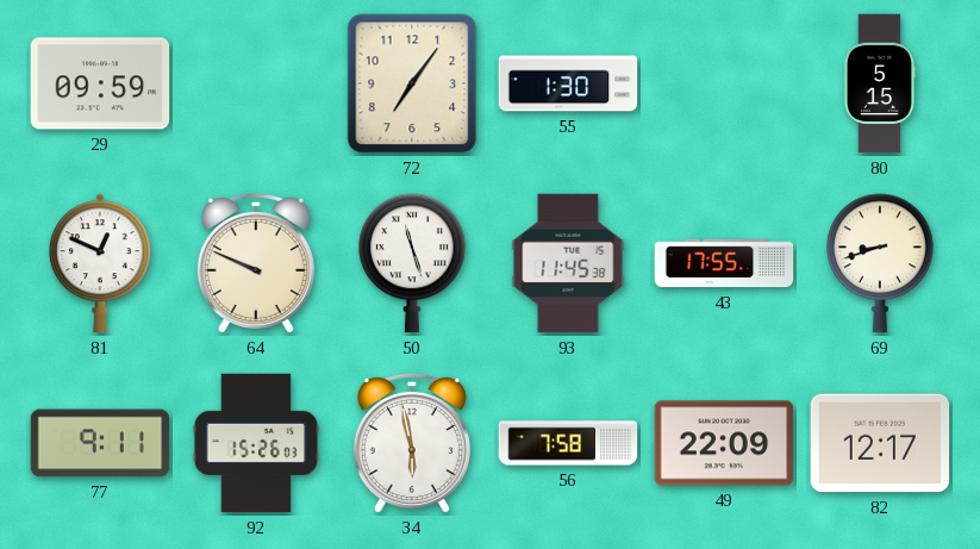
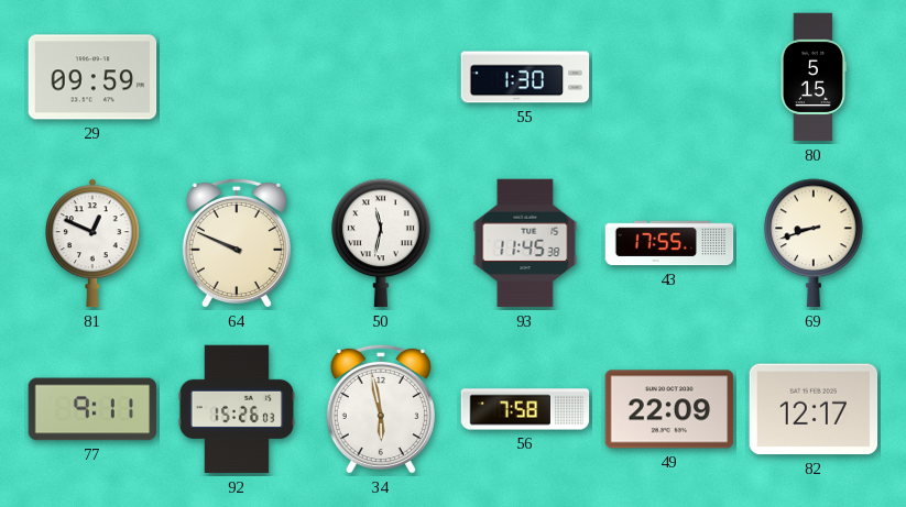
72: 7:06 -> none
50: 11:27 -> 11:32
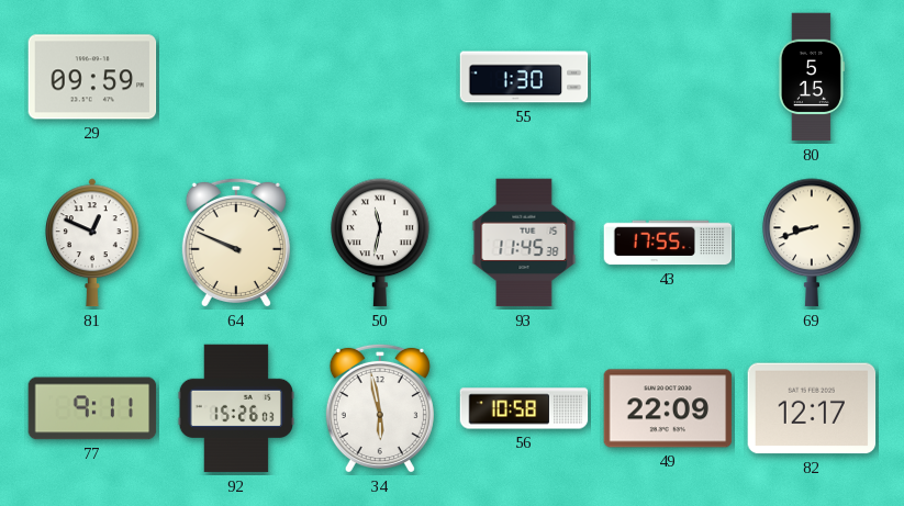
56: 7:58 -> 10:58
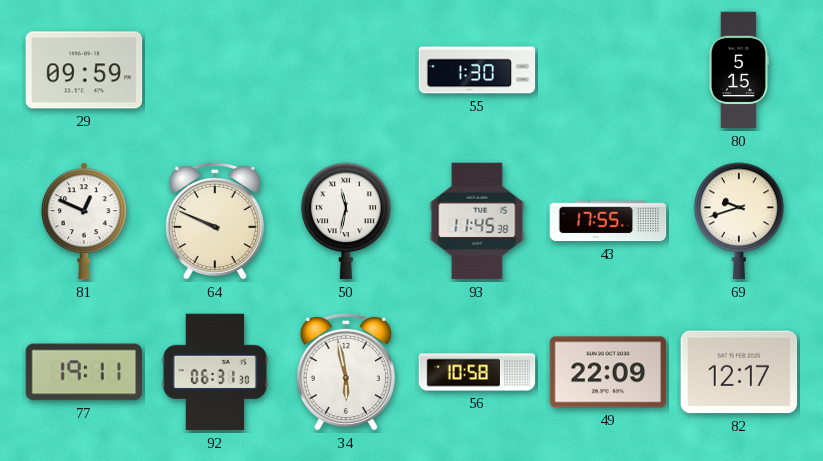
69: 8:42 -> 9:42
77: 9:11 -> 19:11
92: 15:26 -> 06:31
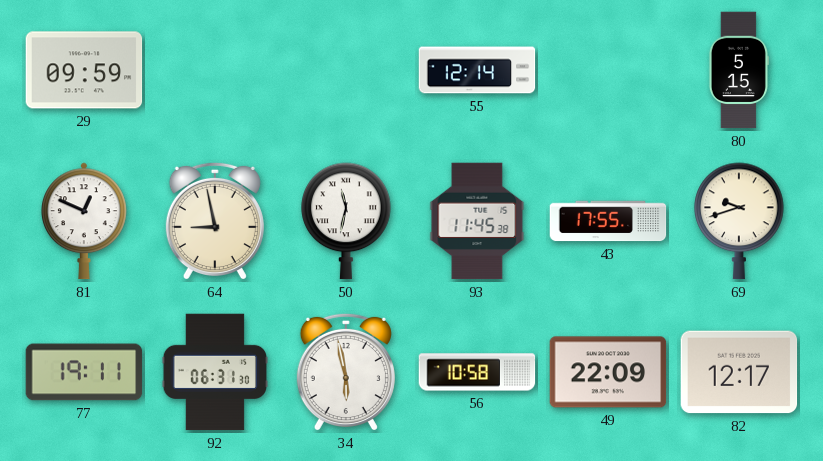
55: 1:30 -> 12:14
64: 9:49 -> 8:58
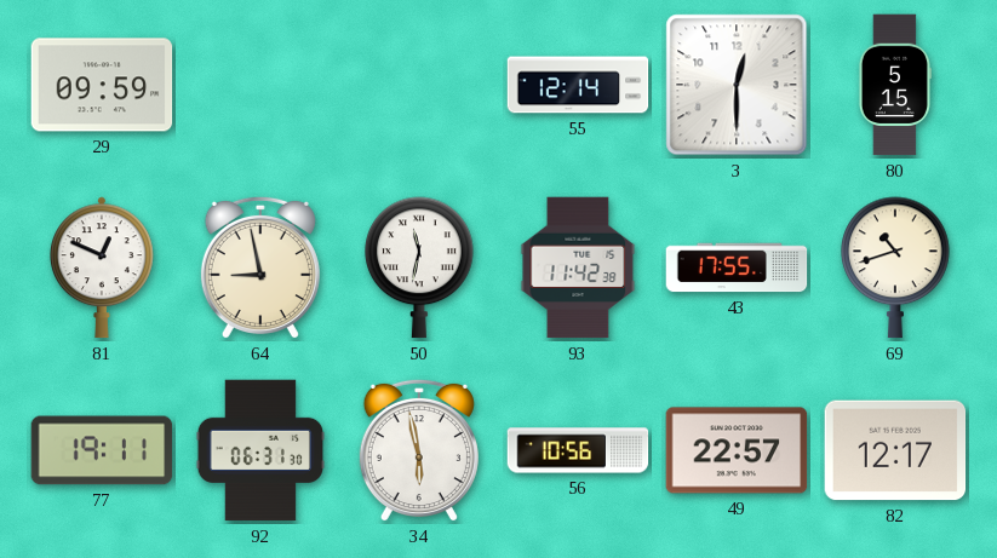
3: none -> 12:30
93: 11:45 -> 11:42
69: 9:42 -> 10:42
56: 10:58 -> 10:56
49: 22:09 -> 22:57
